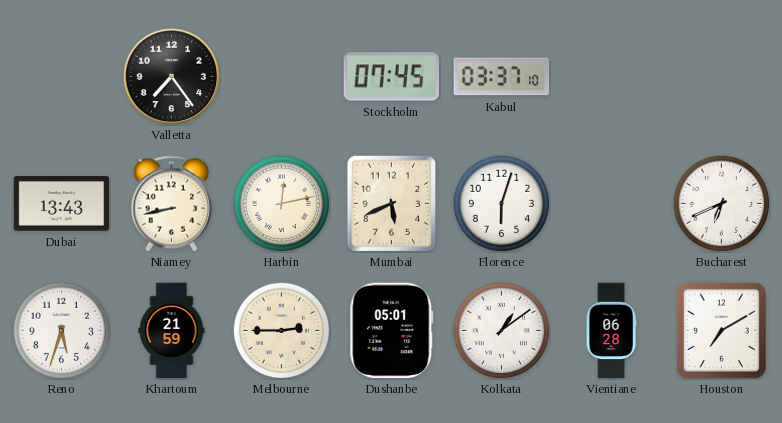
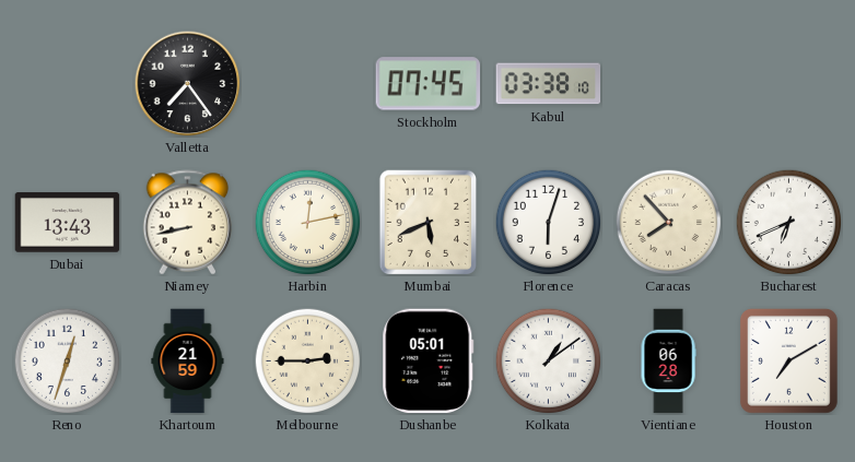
Kabul: 03:37 -> 03:38
Caracas: none -> 7:53
Reno: 5:33 -> 12:33
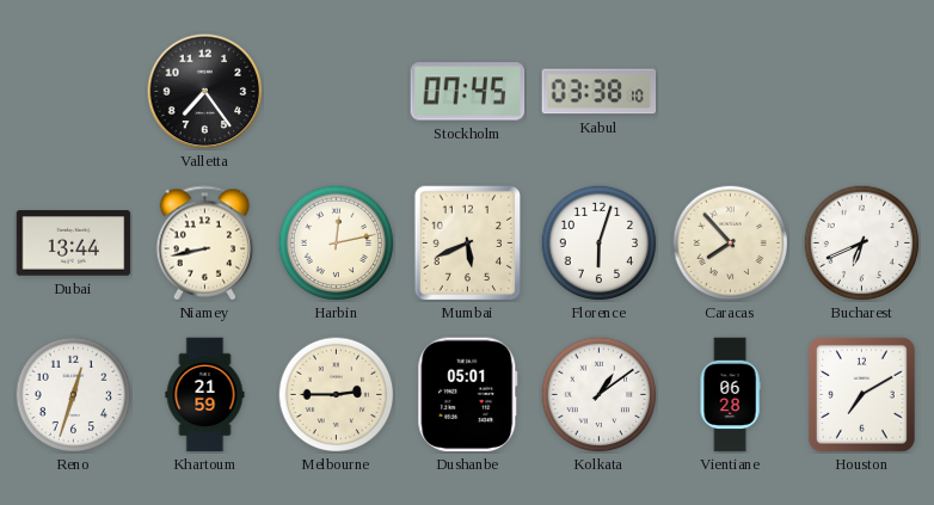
Dubai: 13:43 -> 13:44
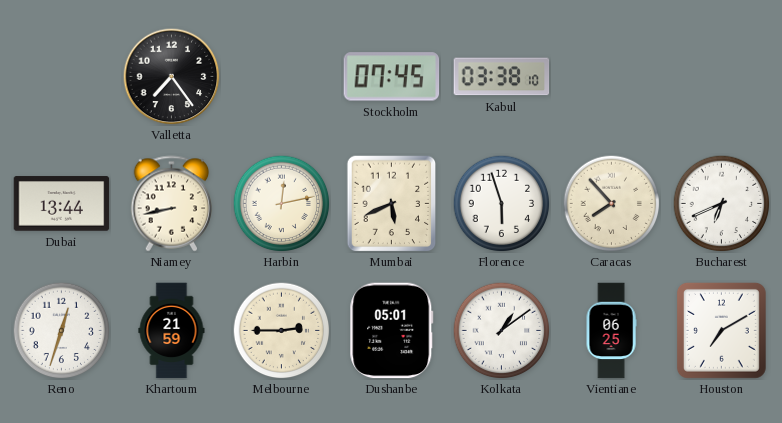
Florence: 6:03 -> 5:57
Vientiane: 06:28 -> 06:25
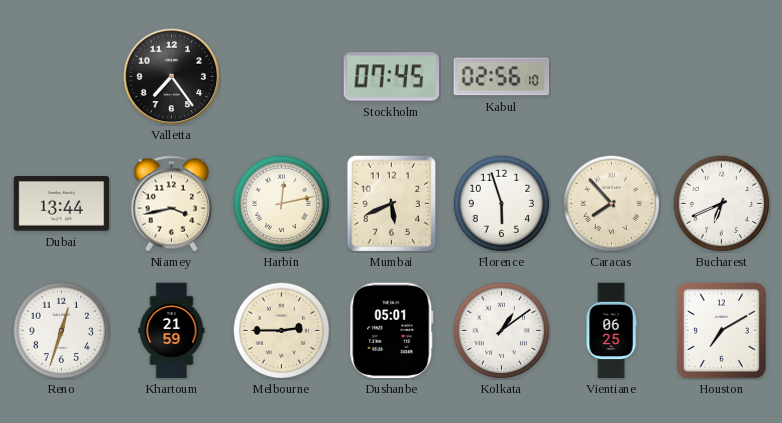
Kabul: 03:38 -> 02:56
Niamey: 8:43 -> 3:43
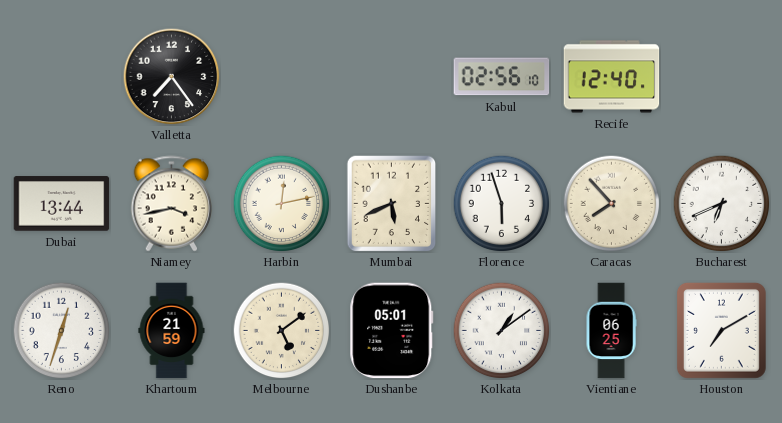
Stockholm: 07:45 -> none
Recife: none -> 12:40
Melbourne: 2:45 -> 5:09
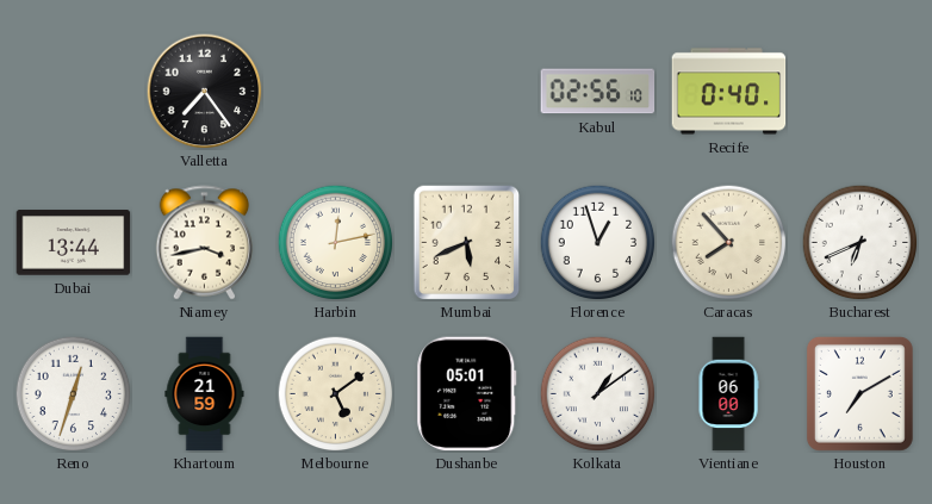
Recife: 12:40 -> 0:40
Florence: 5:57 -> 12:57
Vientiane: 06:25 -> 06:00
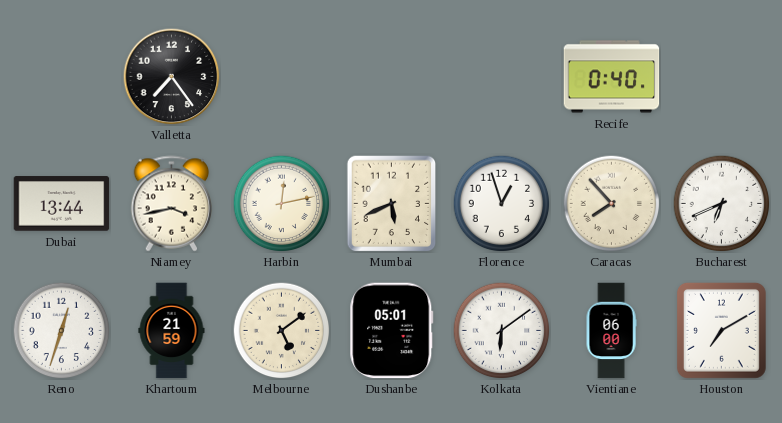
Kabul: 02:56 -> none
Kolkata: 1:09 -> 6:09
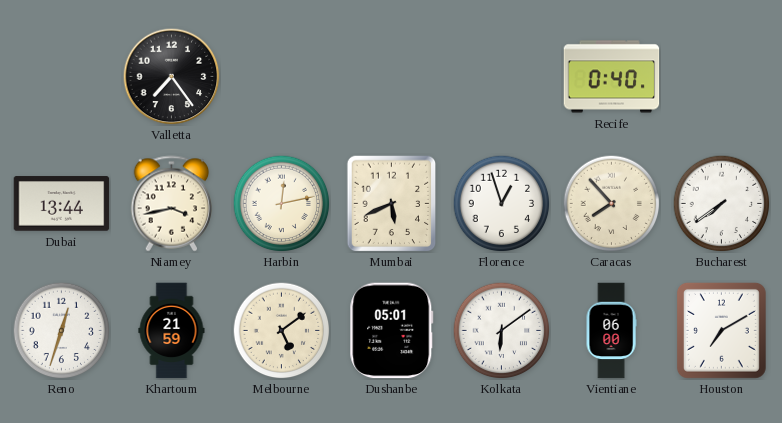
Bucharest: 6:41 -> 7:39
